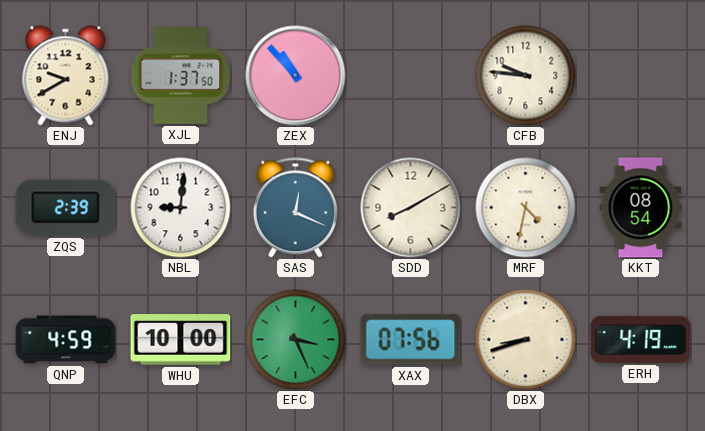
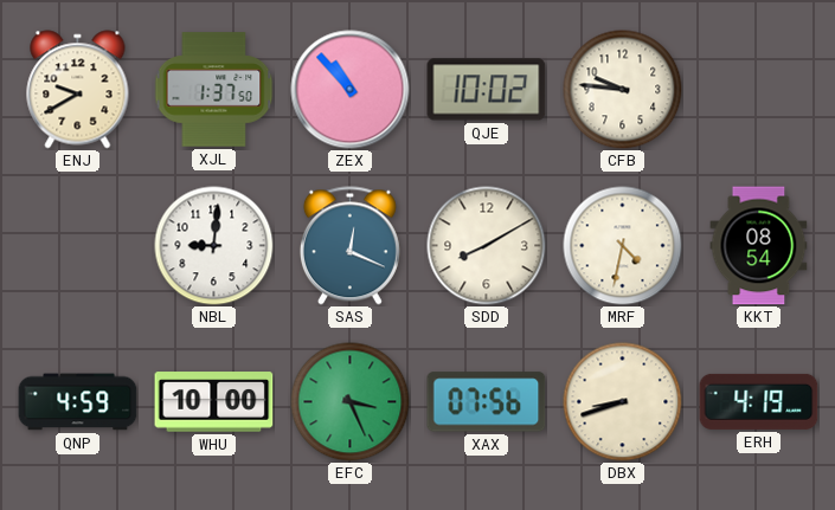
QJE: none -> 10:02
ZQS: 2:39 -> none
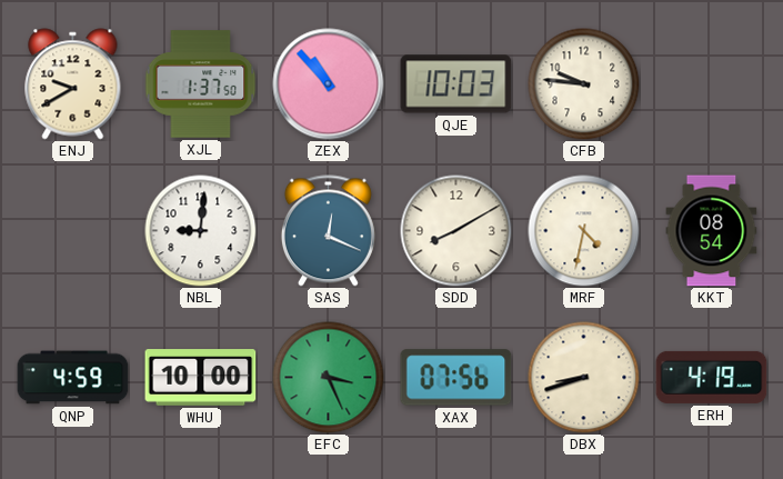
QJE: 10:02 -> 10:03
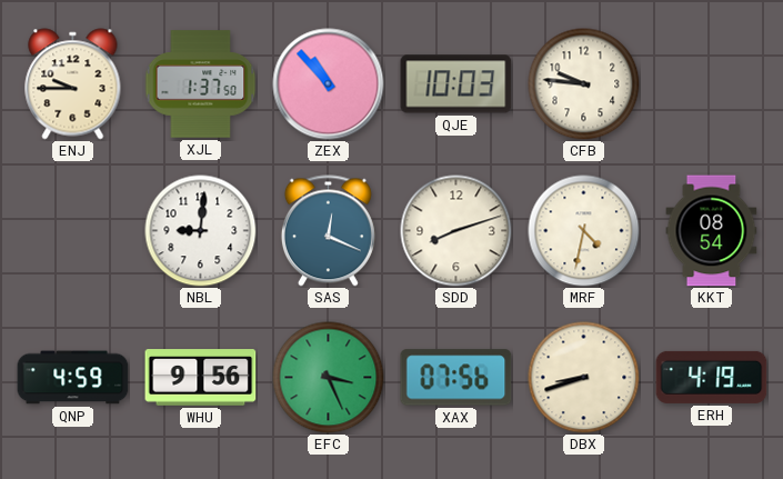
ENJ: 9:40 -> 9:45
SDD: 8:10 -> 8:12
WHU: 10:00 -> 9:56
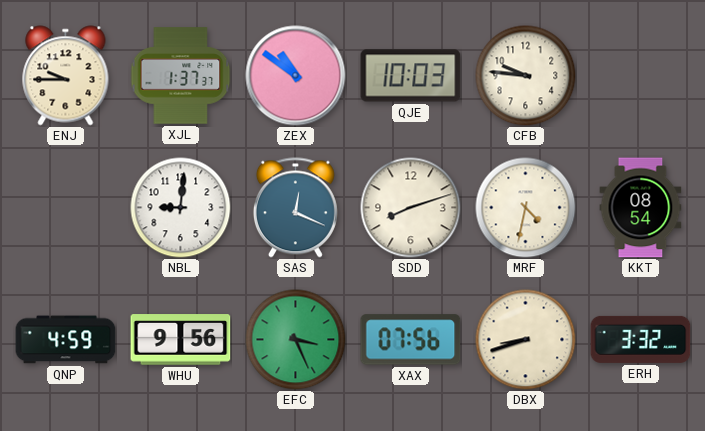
XJL: 1:37:50 -> 1:37:37
ZEX: 10:53 -> 10:51
ERH: 4:19 -> 3:32
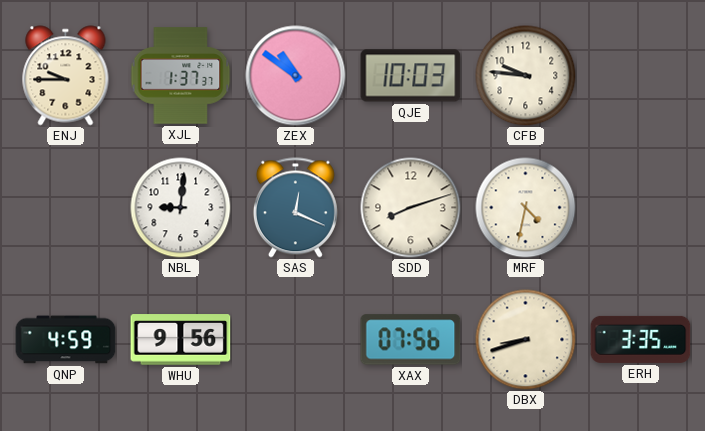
KKT: 08:54 -> none
EFC: 3:26 -> none
ERH: 3:32 -> 3:35
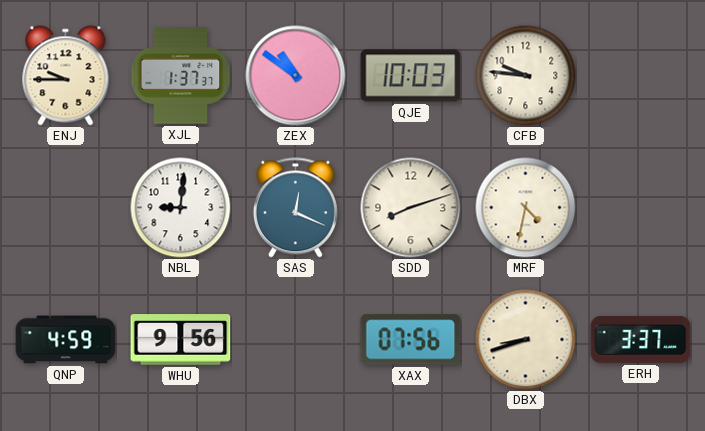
ERH: 3:35 -> 3:37
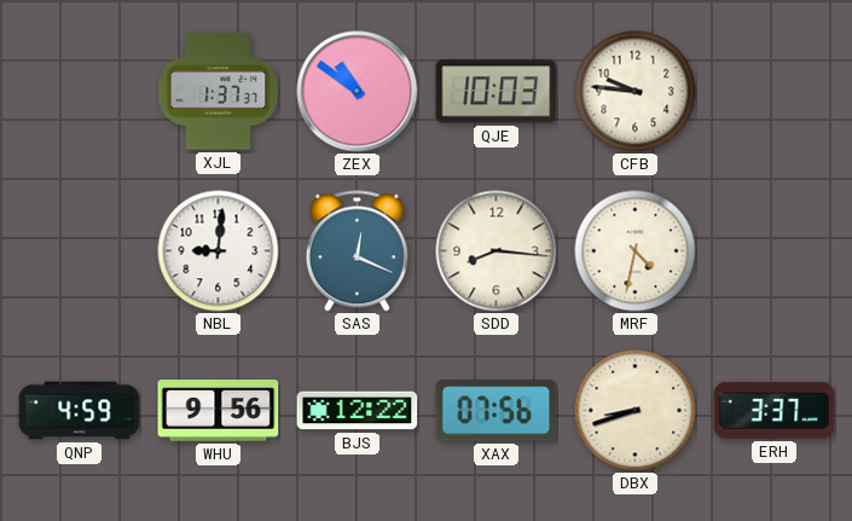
ENJ: 9:45 -> none
SDD: 8:12 -> 8:16
BJS: none -> 12:22
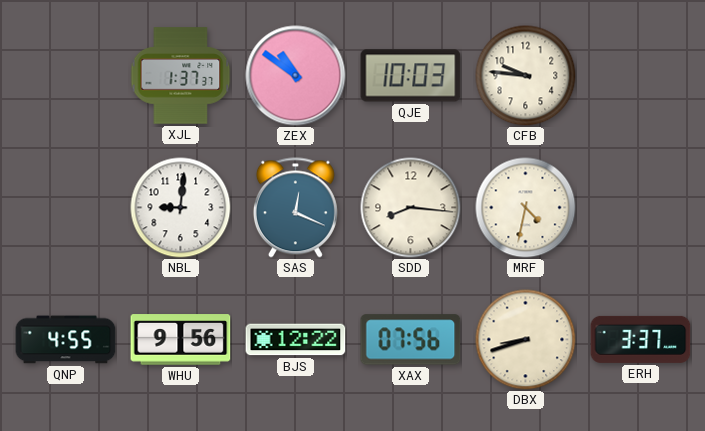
QNP: 4:59 -> 4:55
